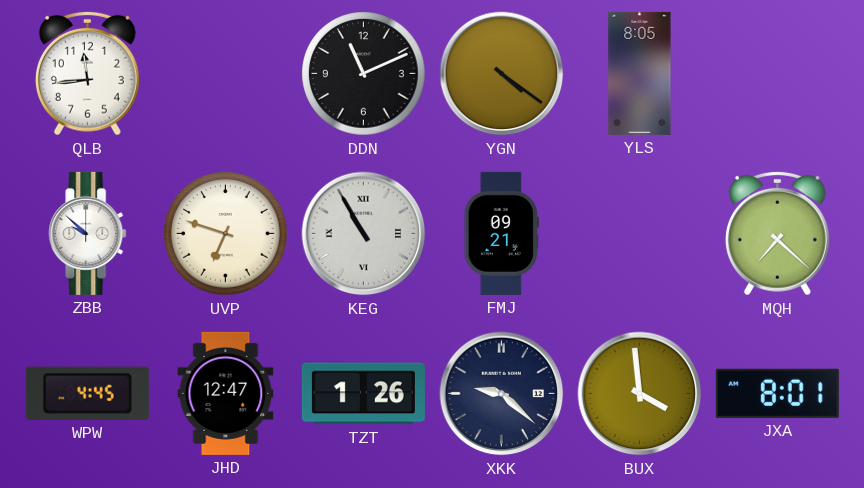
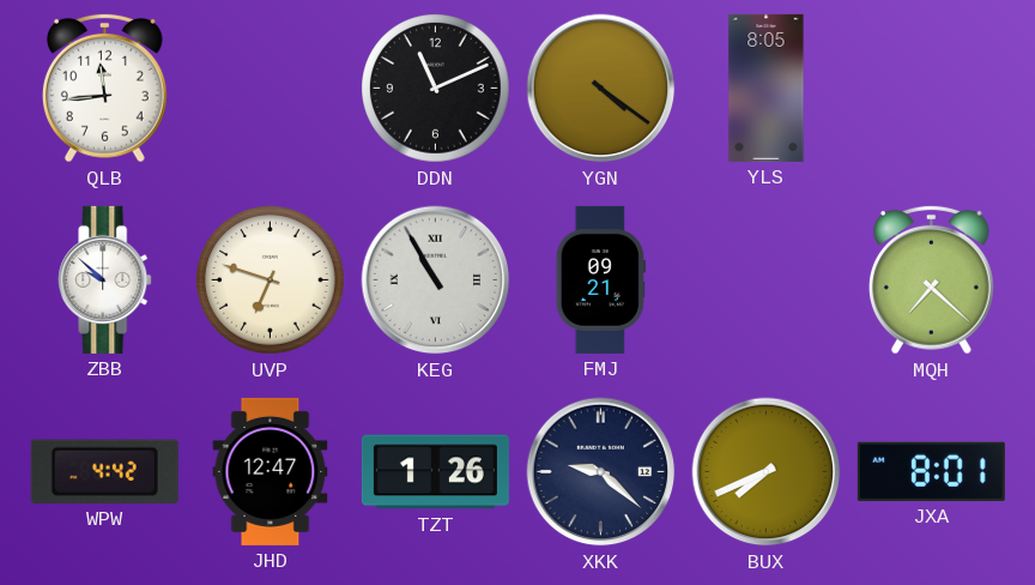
WPW: 4:45 -> 4:42
BUX: 3:59 -> 7:41
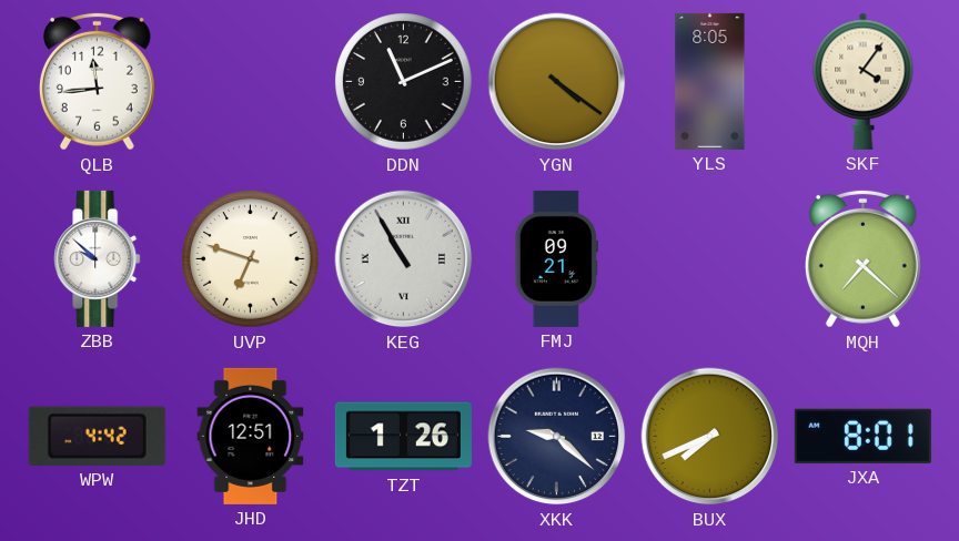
SKF: none -> 4:06
JHD: 12:47 -> 12:51
